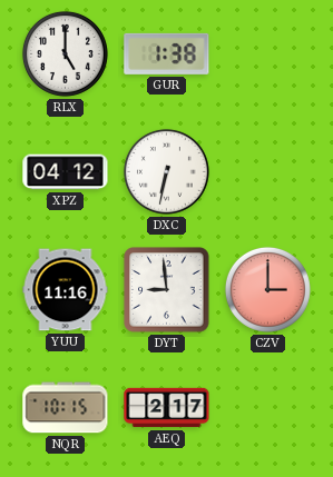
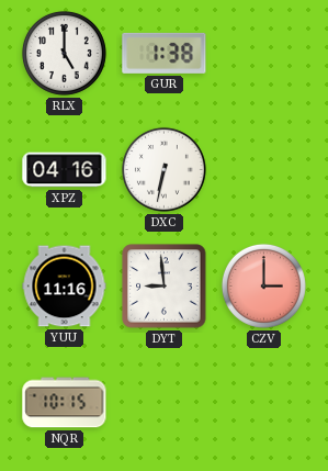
XPZ: 04:12 -> 04:16
AEQ: 2:17 -> none
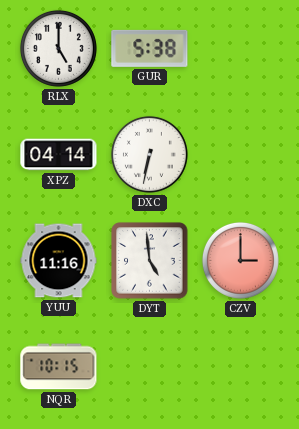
GUR: 1:38 -> 5:38
XPZ: 04:16 -> 04:14
DYT: 8:59 -> 4:59
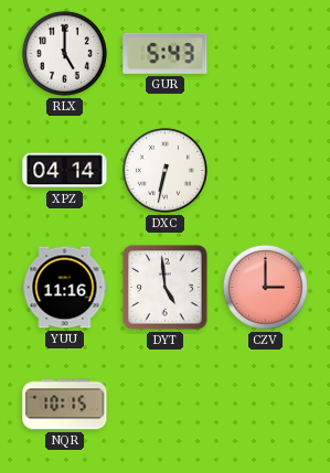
GUR: 5:38 -> 5:43
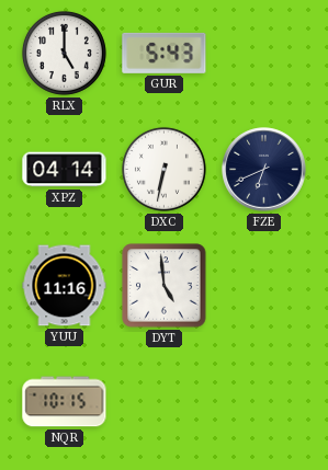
FZE: none -> 6:41
CZV: 3:00 -> none
